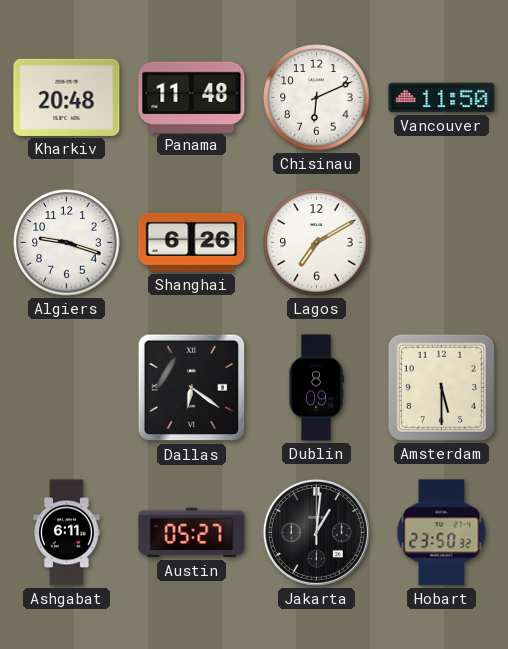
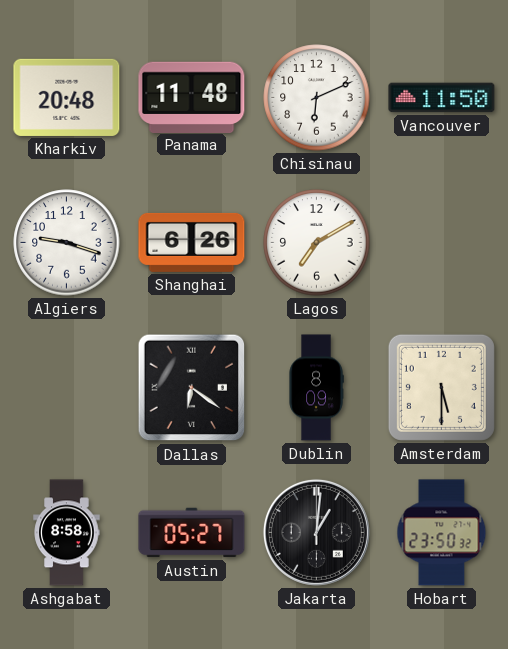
Ashgabat: 6:11 -> 8:58
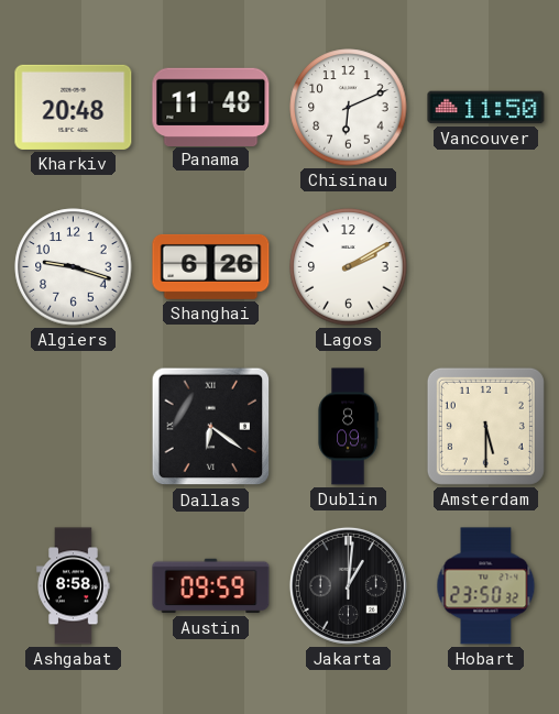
Lagos: 7:10 -> 2:10
Austin: 05:27 -> 09:59
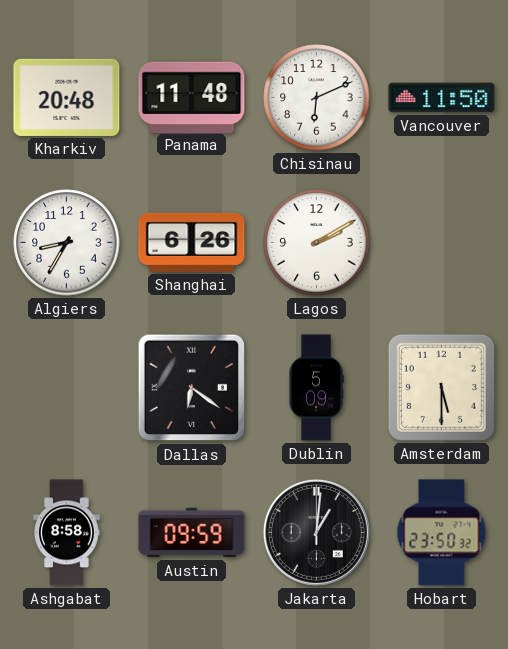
Algiers: 9:18 -> 8:35
Dublin: 8:09 -> 5:09
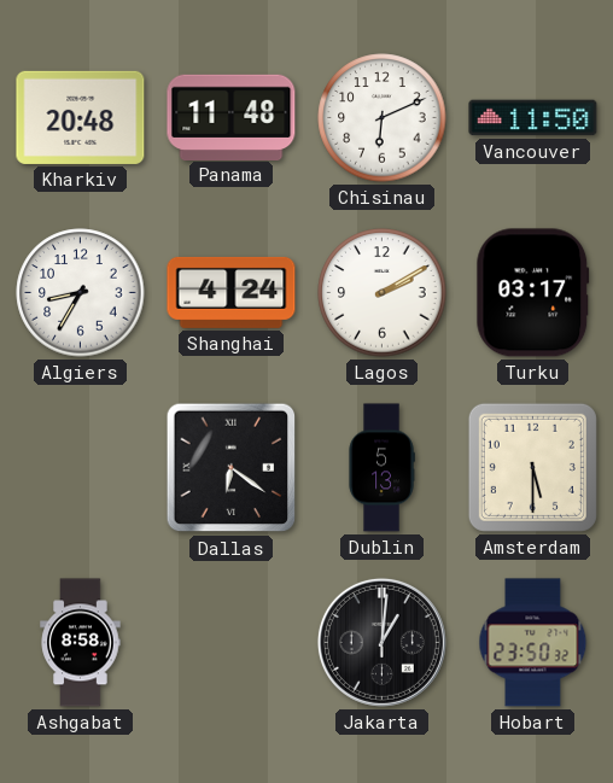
Shanghai: 6:26 -> 4:24
Turku: none -> 03:17
Dublin: 5:09 -> 5:13
Austin: 09:59 -> none
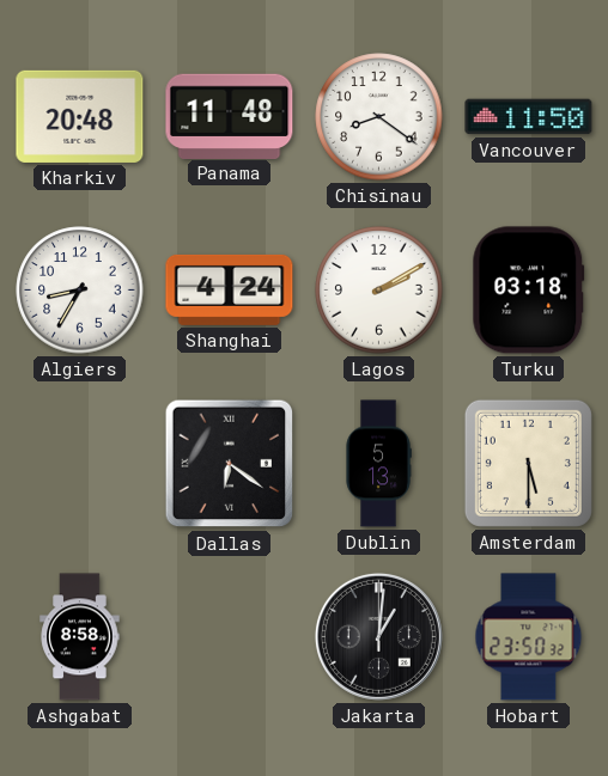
Chisinau: 6:11 -> 8:21
Turku: 03:17 -> 03:18
